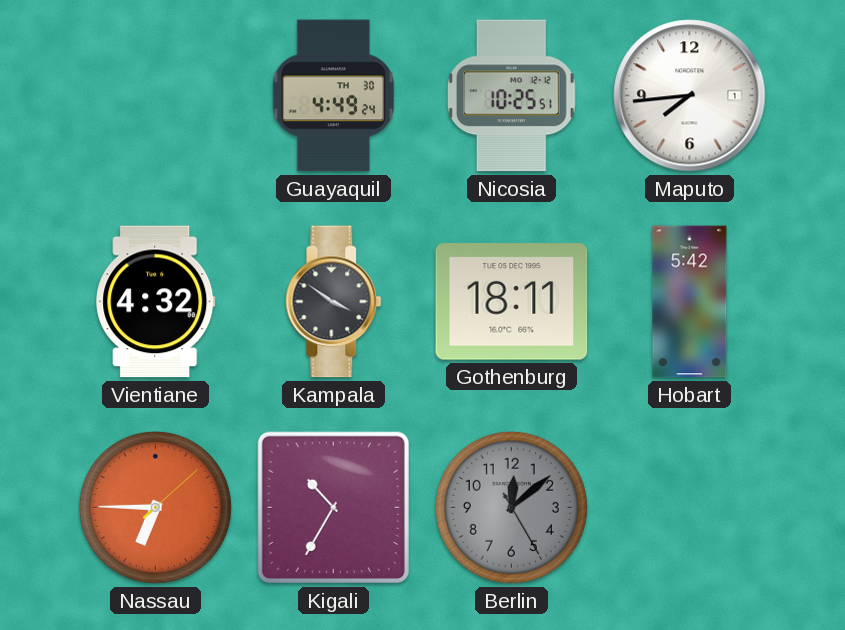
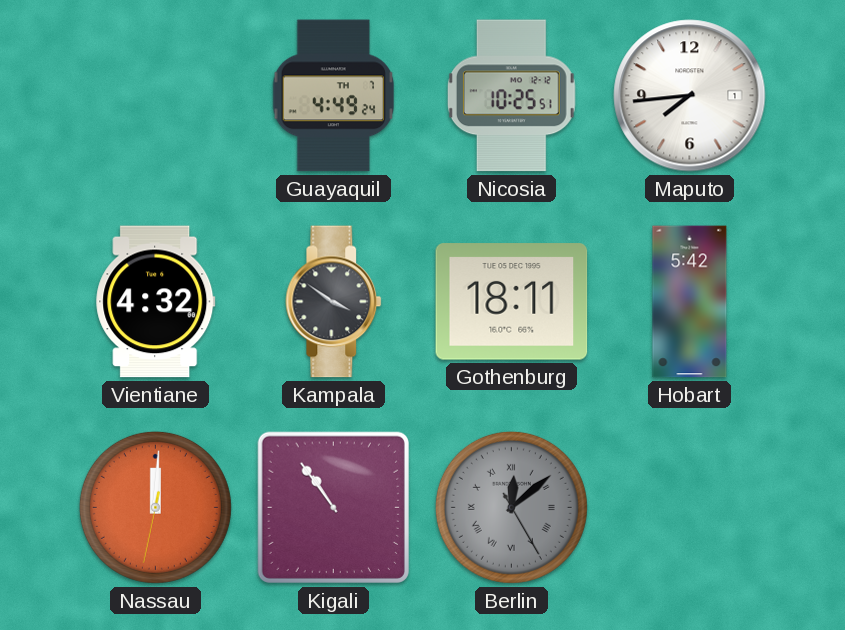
Guayaquil date: TH 30 -> TH 7
Nassau: 6:45 -> 12:00
Kigali: 10:35 -> 10:54
Berlin numerals: Arabic -> Roman
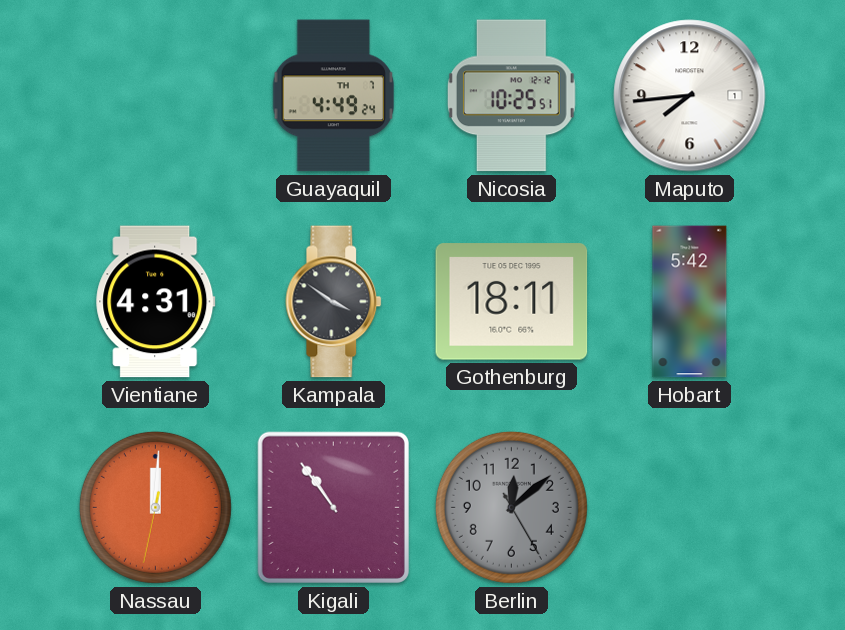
Vientiane: 4:32 -> 4:31
Berlin numerals: Roman -> Arabic
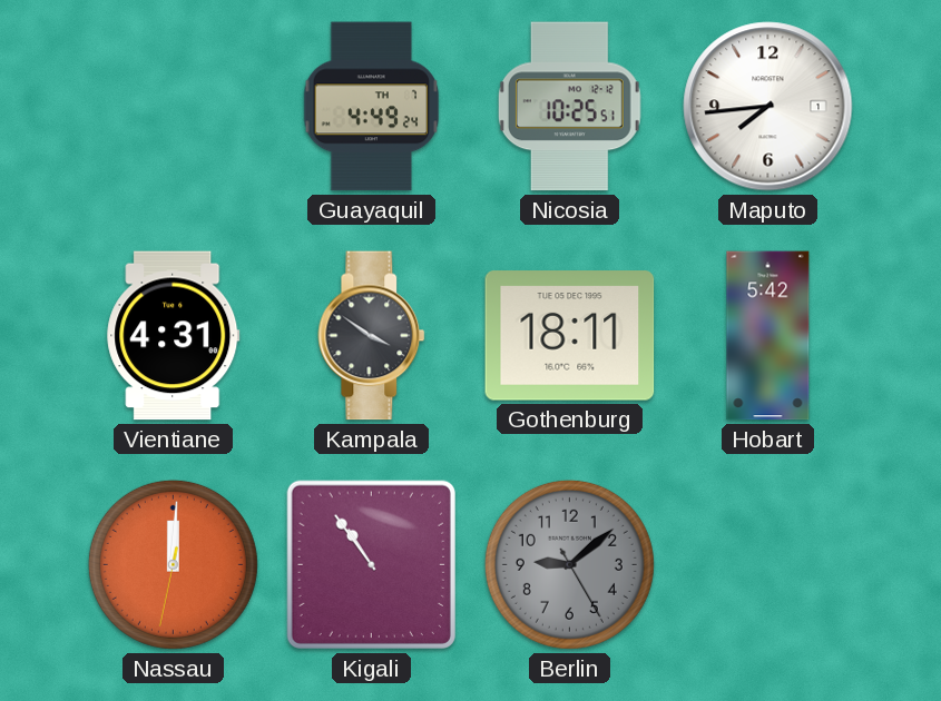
Berlin: 12:08 -> 9:08
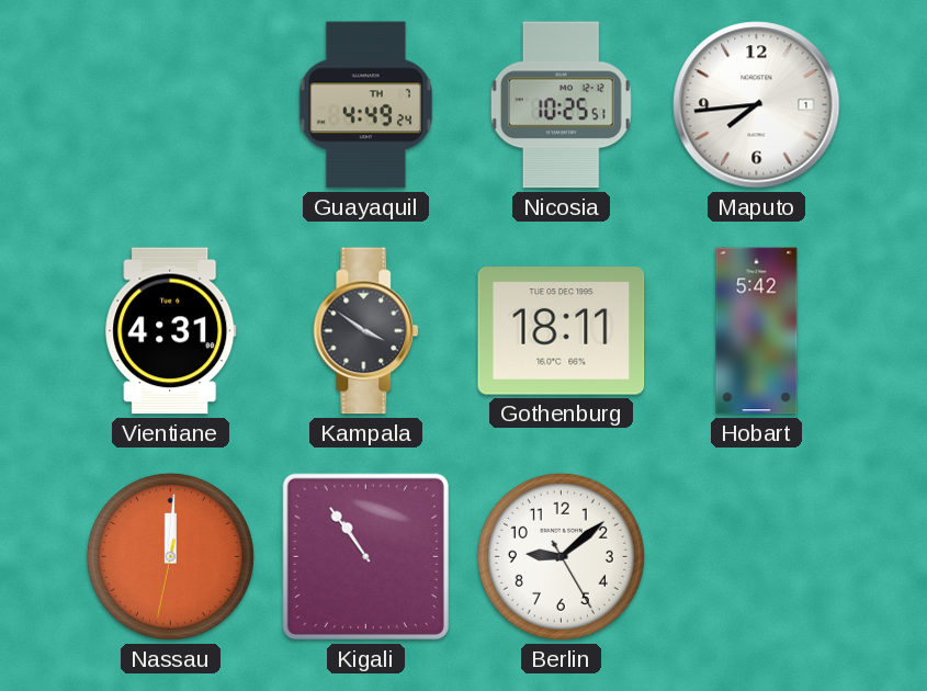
Berlin dial: grey -> white
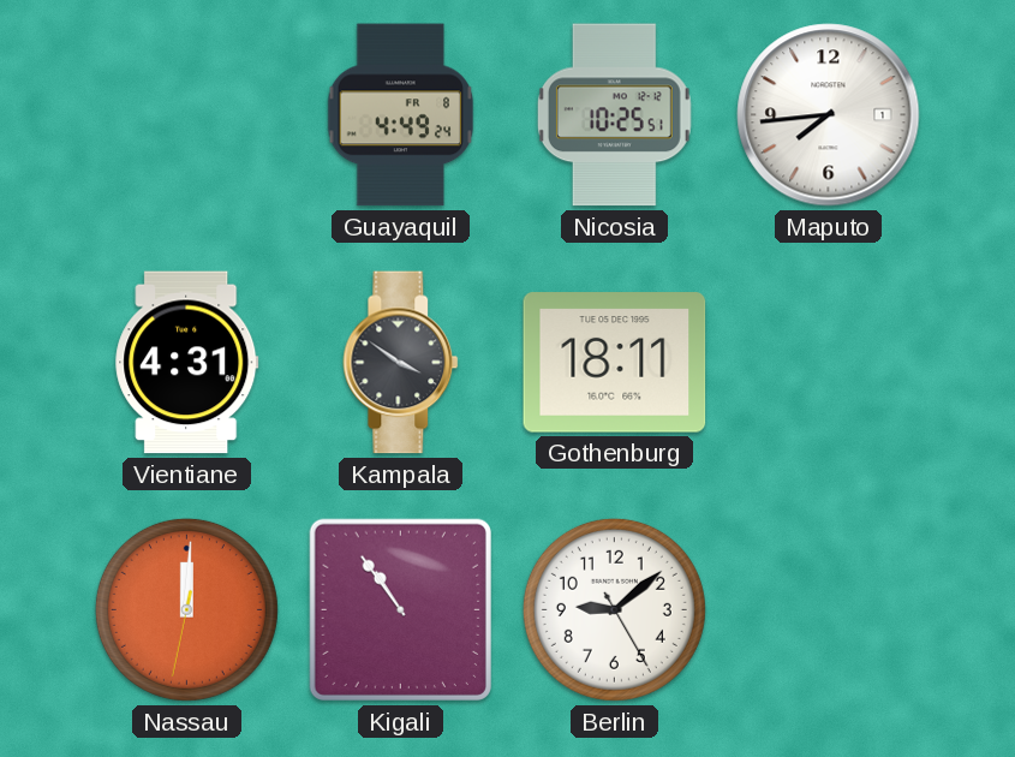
Guayaquil date: TH 7 -> FR 8
Hobart: 5:42 -> none
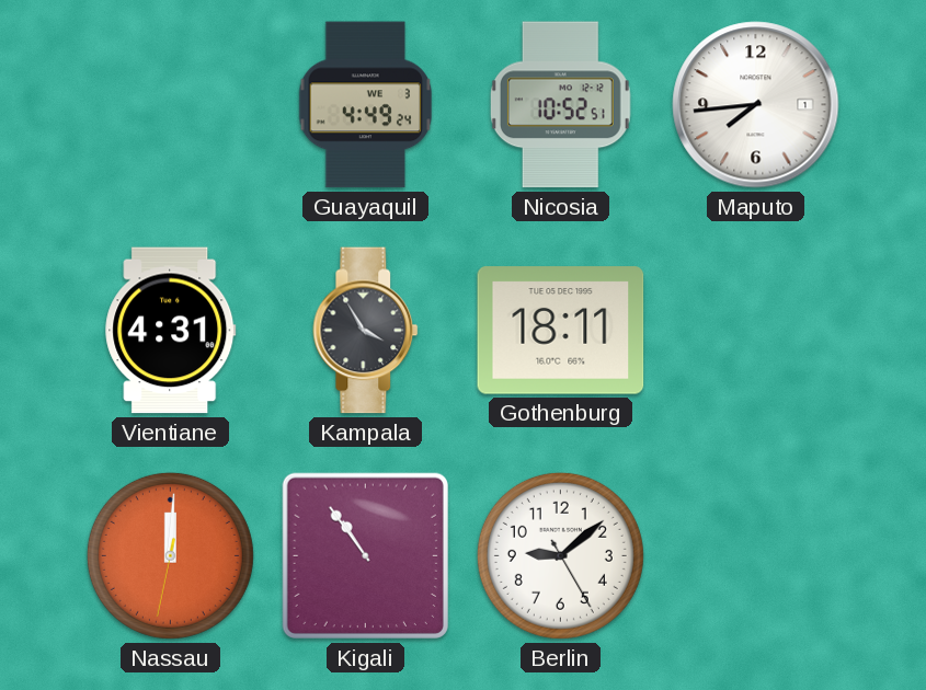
Guayaquil date: FR 8 -> WE 3
Nicosia: 10:25 -> 10:52
Kampala: 3:51 -> 3:55
